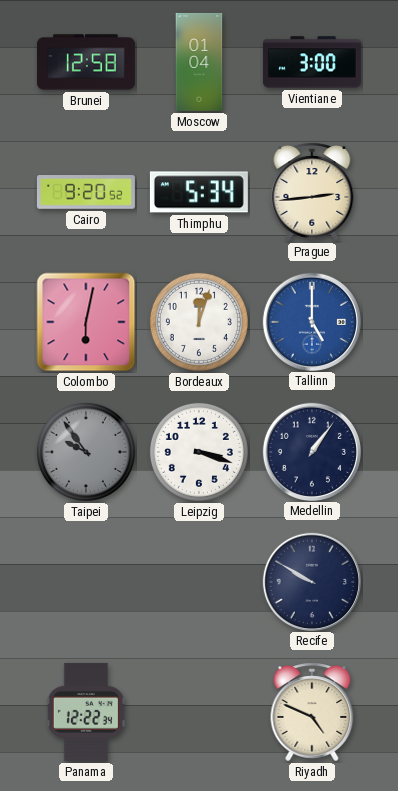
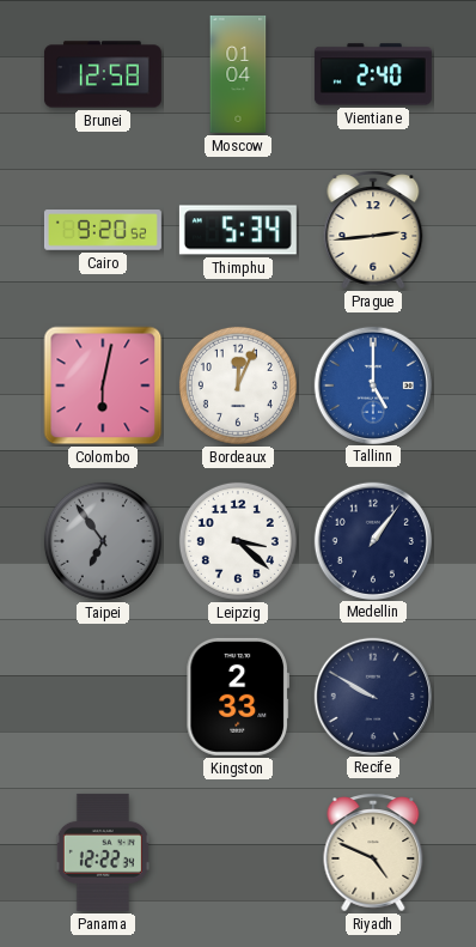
Vientiane: 3:00 -> 2:40
Bordeaux: 12:03 -> 12:04
Taipei: 9:54 -> 6:54
Leipzig: 3:18 -> 3:22
Kingston: none -> 2:33
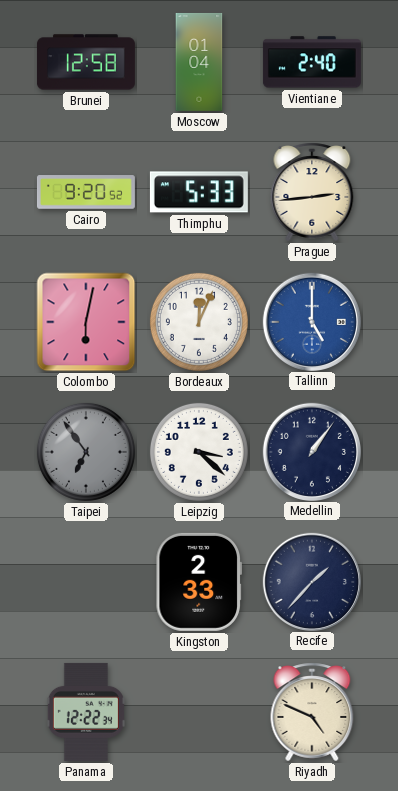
Thimphu: 5:34 -> 5:33
Recife: 9:50 -> 1:37
